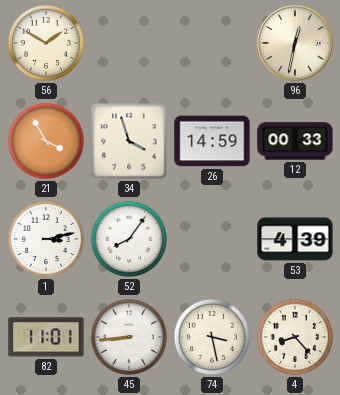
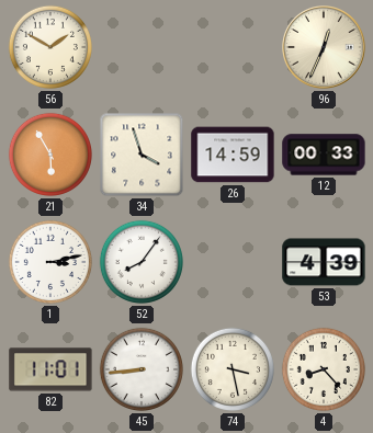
96: 12:32 -> 12:34
21: 3:55 -> 5:55
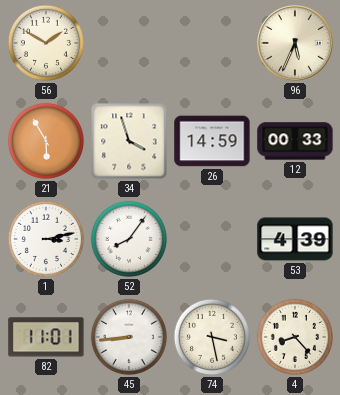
96: 12:34 -> 5:34
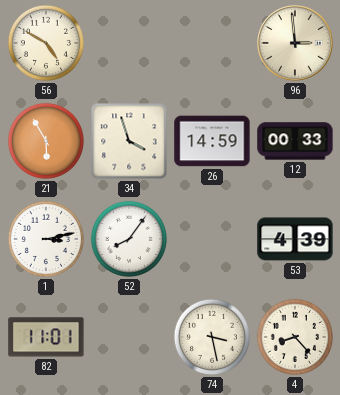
56: 1:50 -> 4:50
96: 5:34 -> 2:59
45: 8:44 -> none
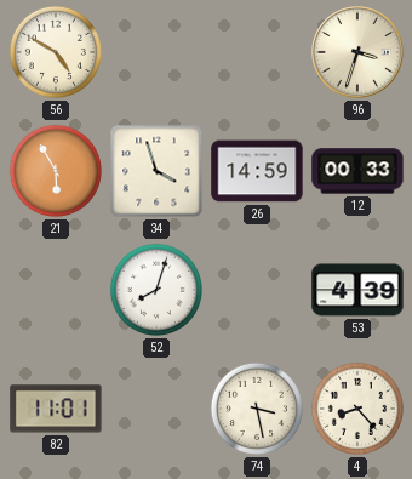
96: 2:59 -> 3:33
1: 3:13 -> none
52: 8:06 -> 8:03
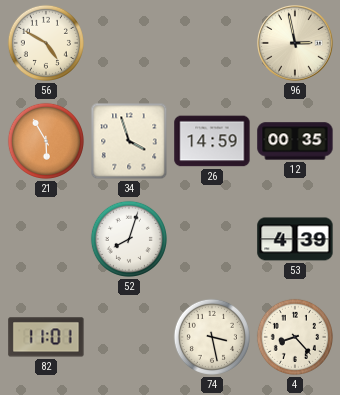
96: 3:33 -> 2:58
12: 00:33 -> 00:35
